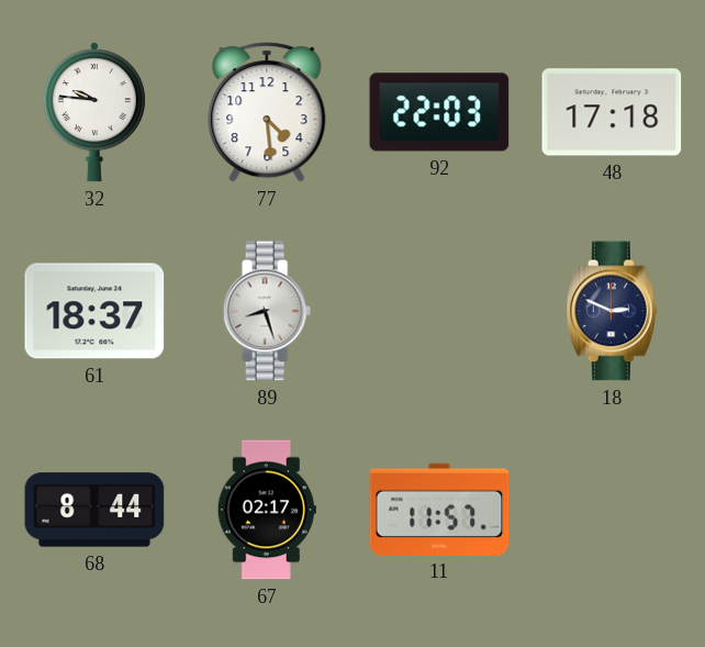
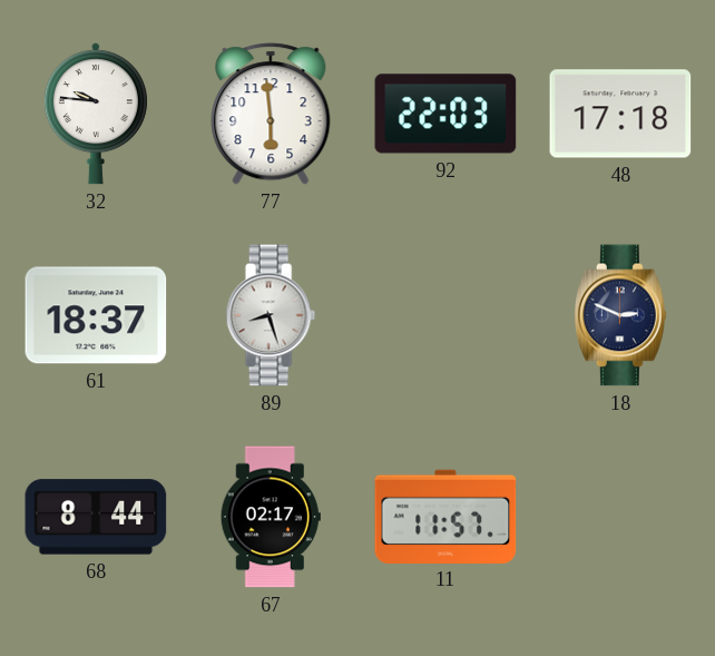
77: 4:29 -> 5:59
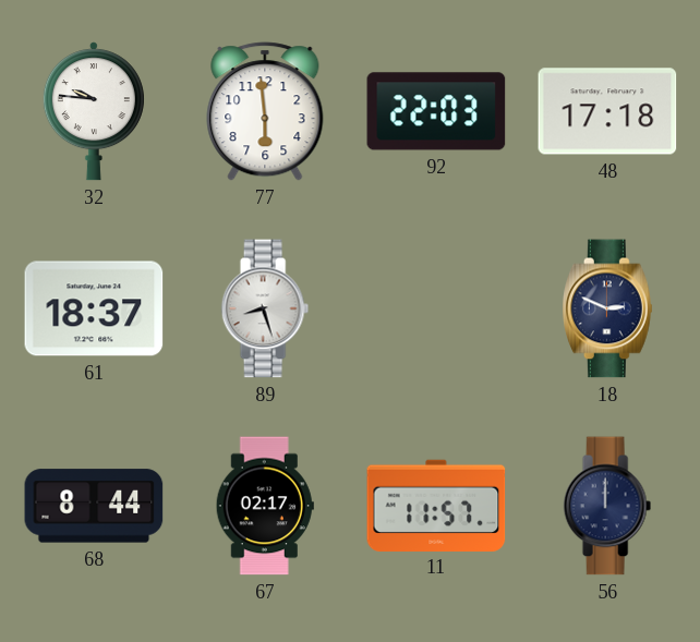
56: none -> 12:00
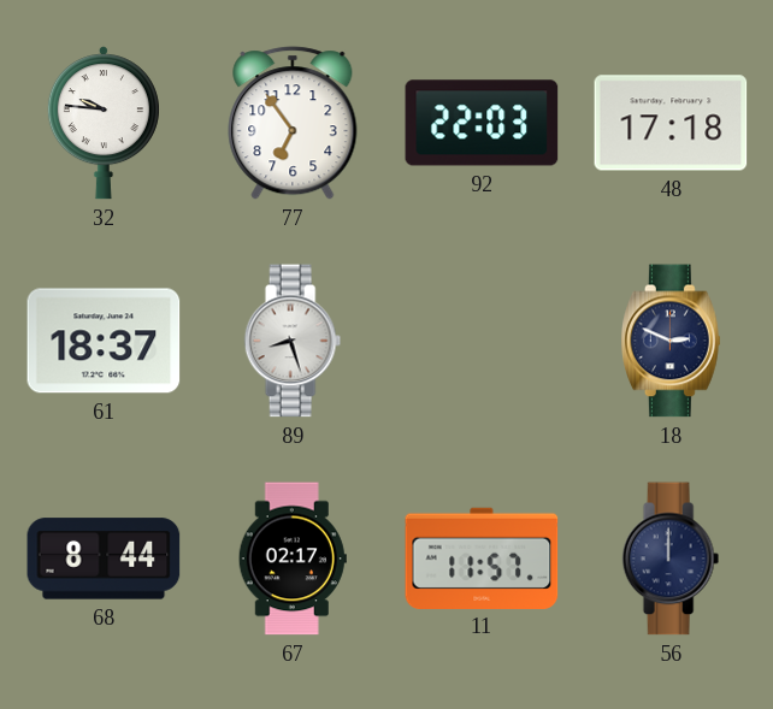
77: 5:59 -> 6:54
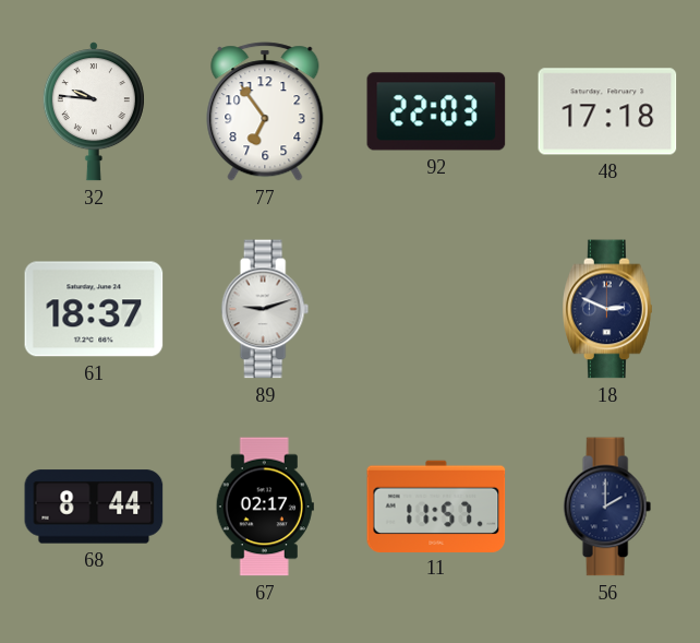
89: 8:27 -> 9:12
56: 12:00 -> 2:00
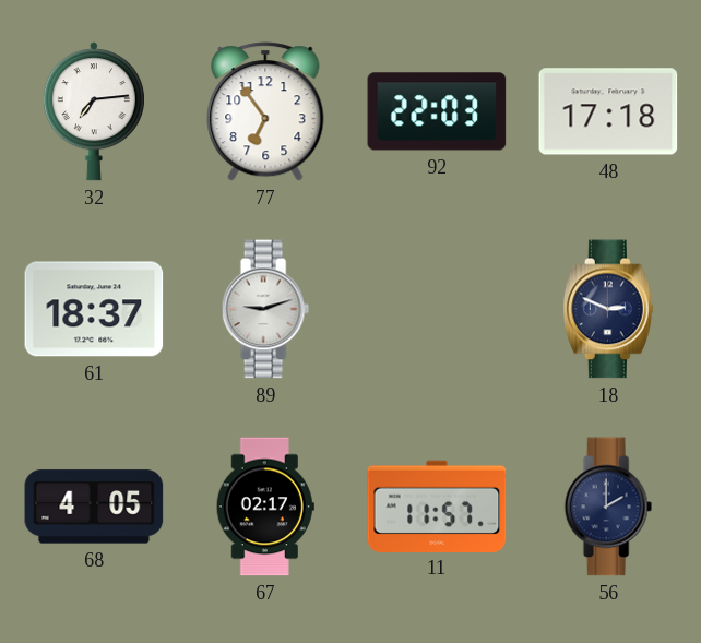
32: 9:46 -> 7:14
68: 8:44 -> 4:05
